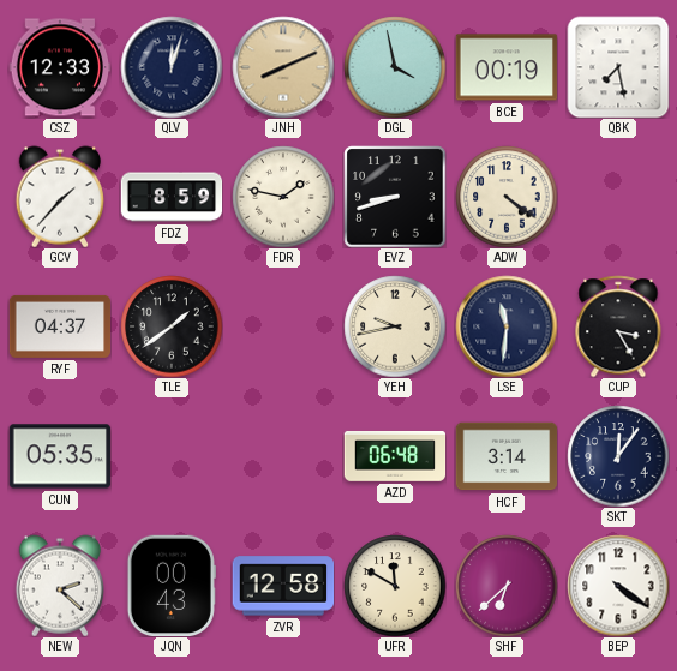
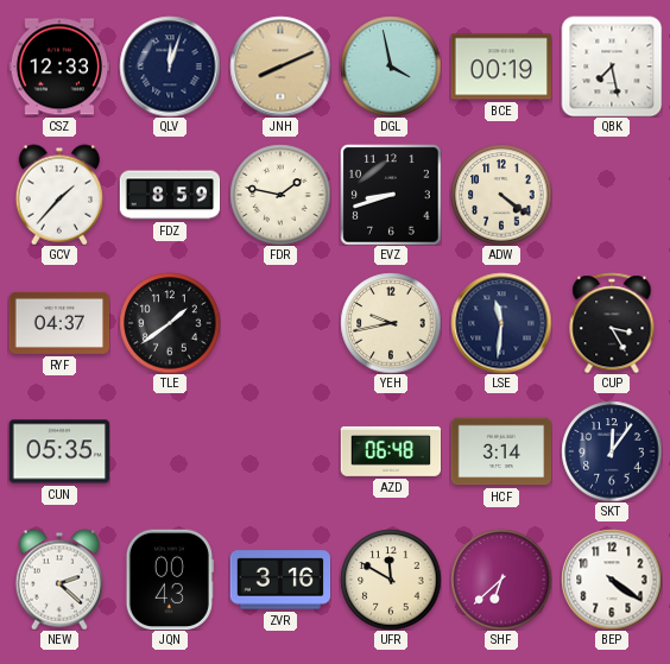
ZVR: 12:58 -> 3:16
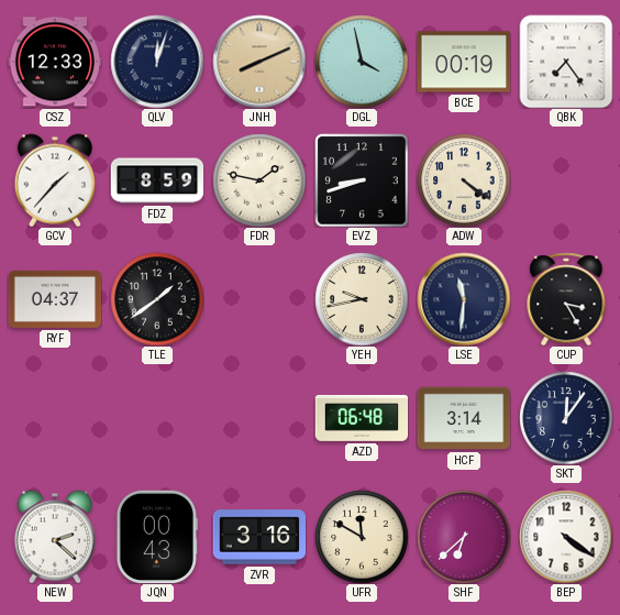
QBK: 7:28 -> 7:24
CUN: 05:35 -> none
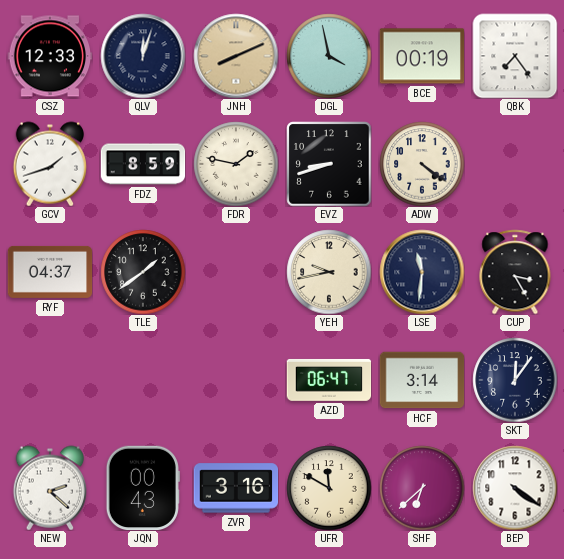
GCV: 1:37 -> 1:42
AZD: 06:48 -> 06:47
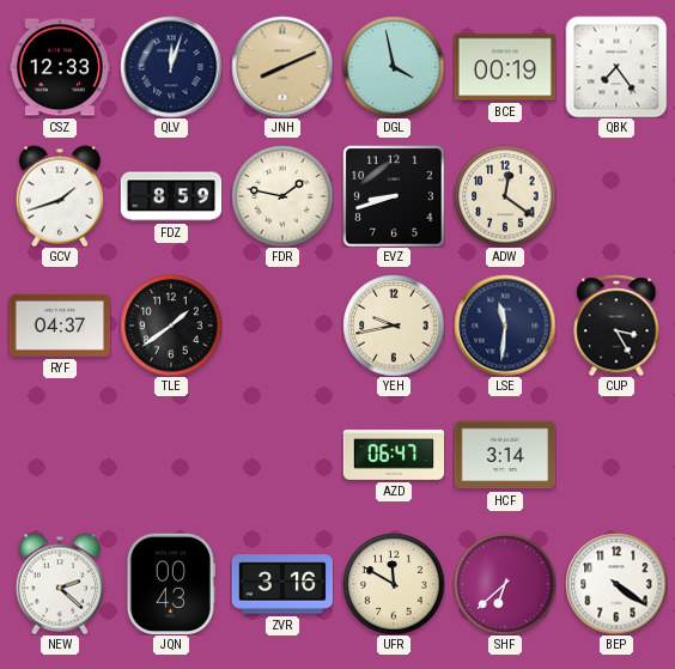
ADW: 4:21 -> 12:21
SKT: 12:06 -> none
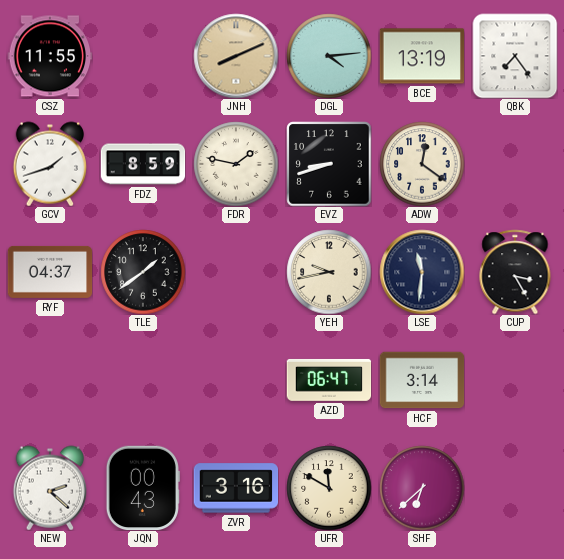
CSZ: 12:33 -> 11:55
QLV: 12:03 -> none
DGL: 3:58 -> 4:14
BCE: 00:19 -> 13:19
BEP: 4:21 -> none
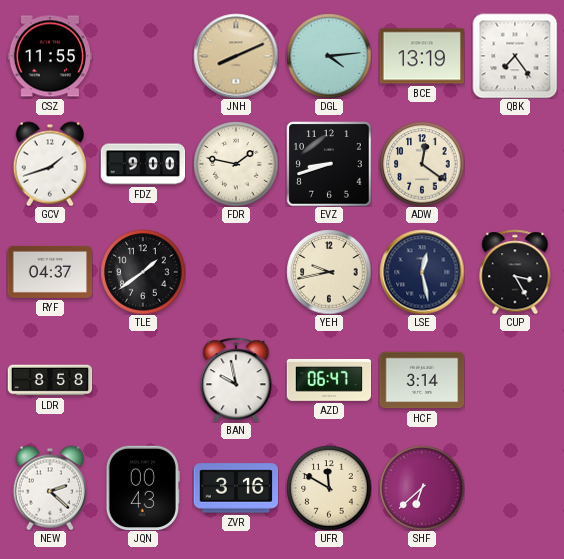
FDZ: 8:59 -> 9:00
LSE: 11:31 -> 12:28
LDR: none -> 8:58
BAN: none -> 9:58
